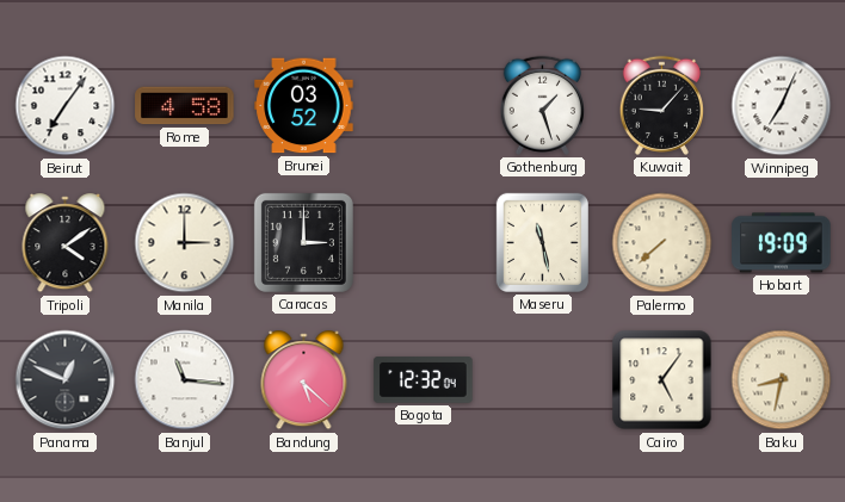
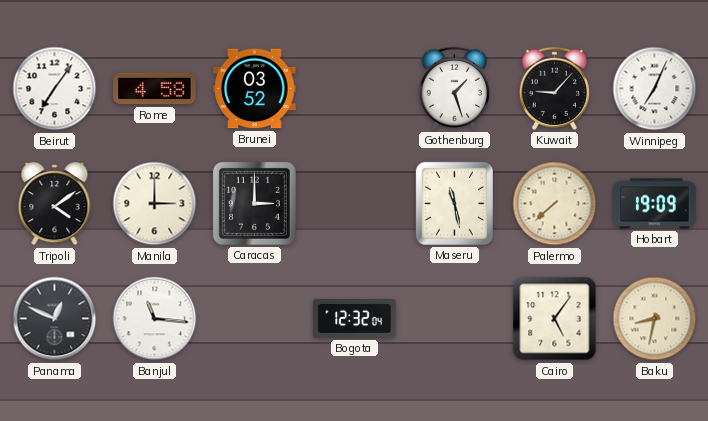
Bandung: 5:22 -> none
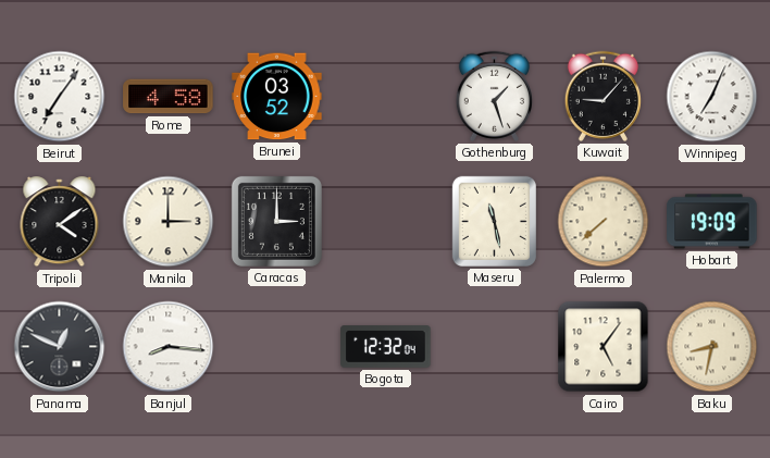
Banjul: 11:16 -> 8:16
